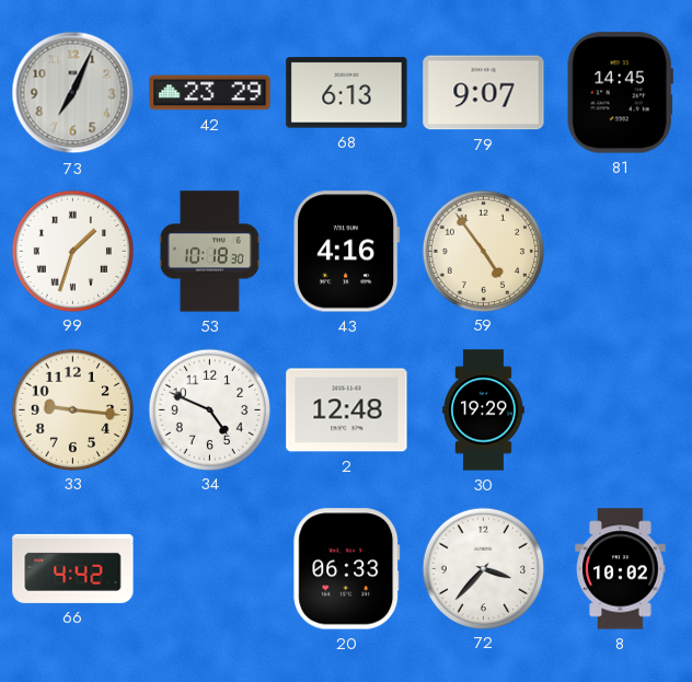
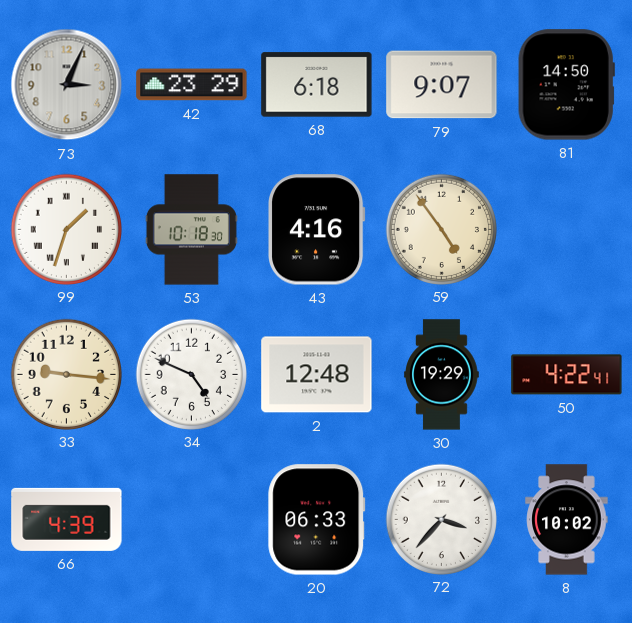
73: 7:04 -> 3:04
68: 6:13 -> 6:18
81: 14:45 -> 14:50
50: none -> 4:22
66: 4:42 -> 4:39
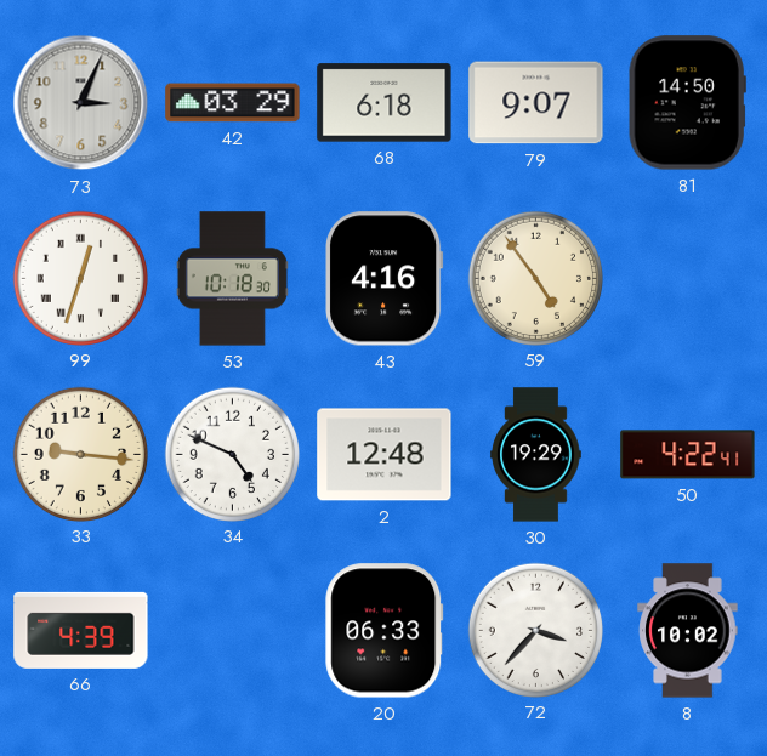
42: 23:29 -> 03:29
99: 1:33 -> 12:33
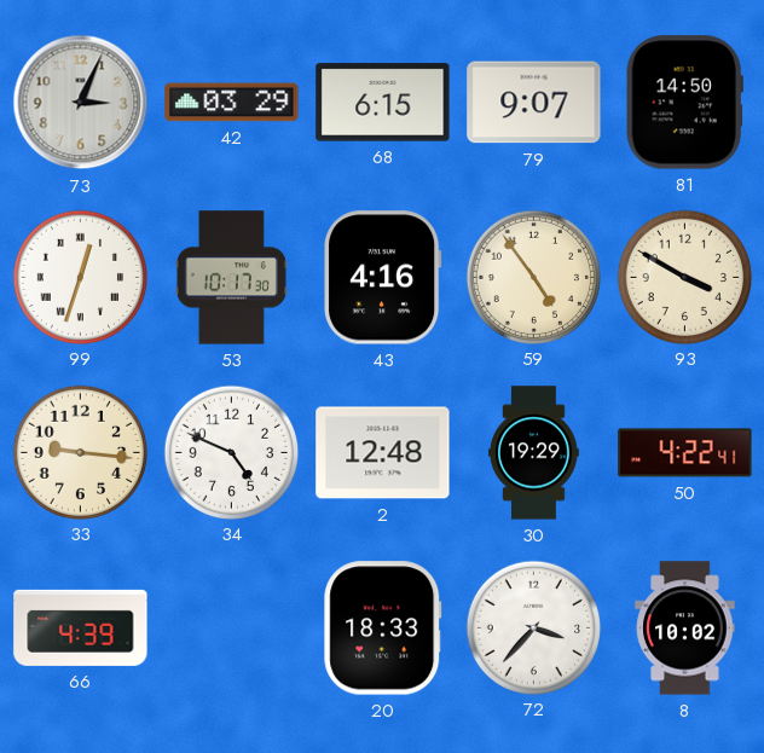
68: 6:18 -> 6:15
53: 10:18 -> 10:17
93: none -> 3:50
20: 06:33 -> 18:33
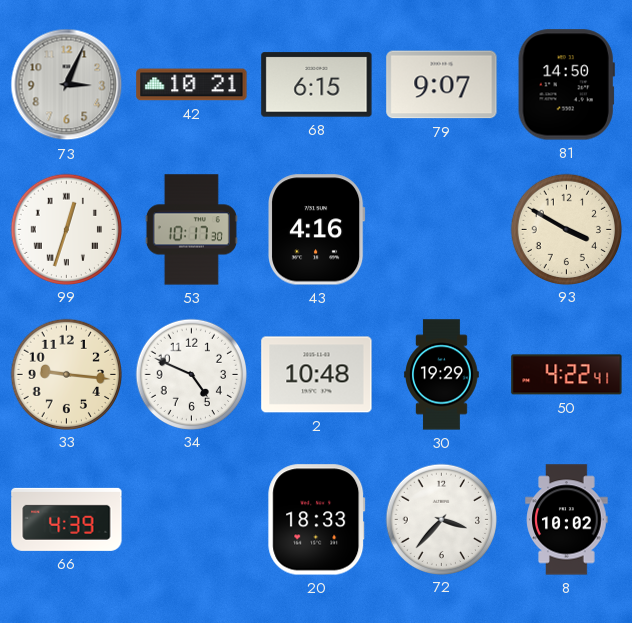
42: 03:29 -> 10:21
59: 4:54 -> none
2: 12:48 -> 10:48
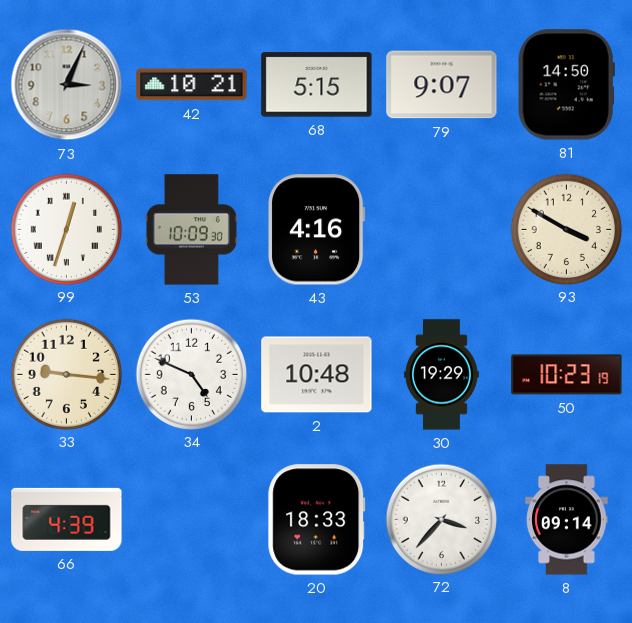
68: 6:15 -> 5:15
53: 10:17 -> 10:09
50: 4:22 -> 10:23
8: 10:02 -> 09:14
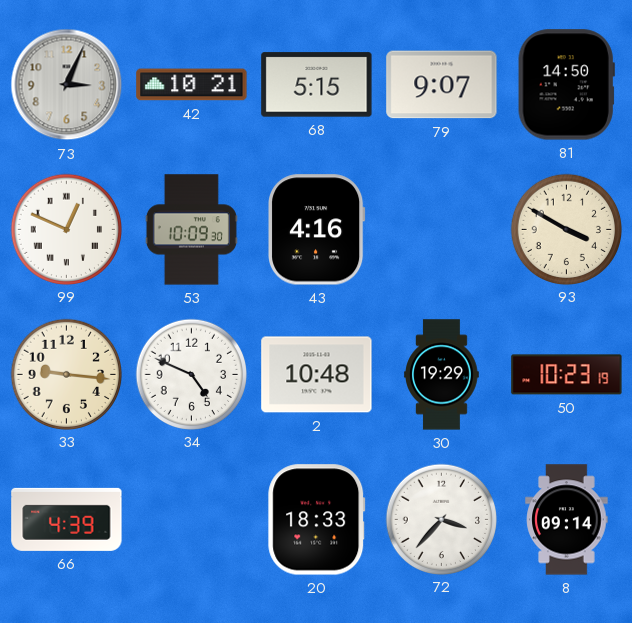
99: 12:33 -> 12:49
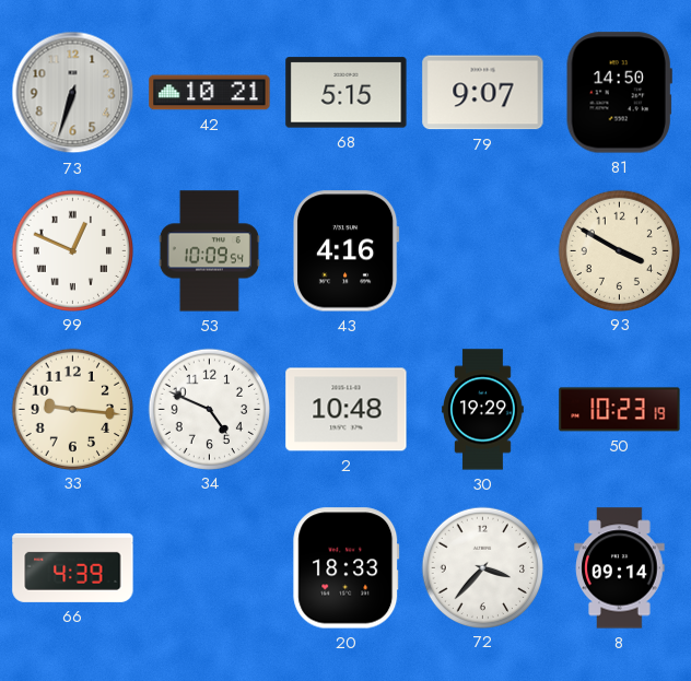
73: 3:04 -> 6:33
53: 10:09:30 -> 10:09:54
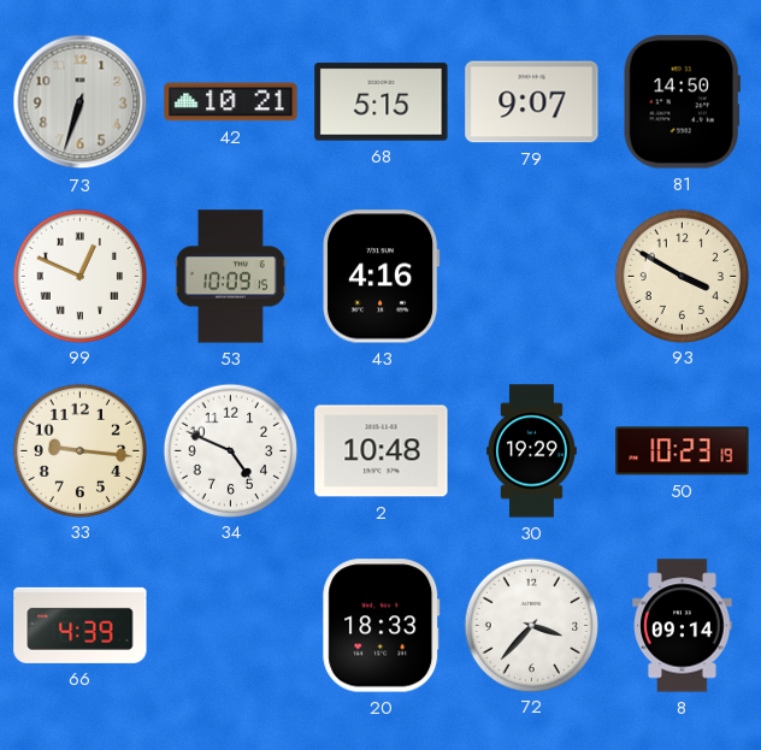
53: 10:09:54 -> 10:09:15
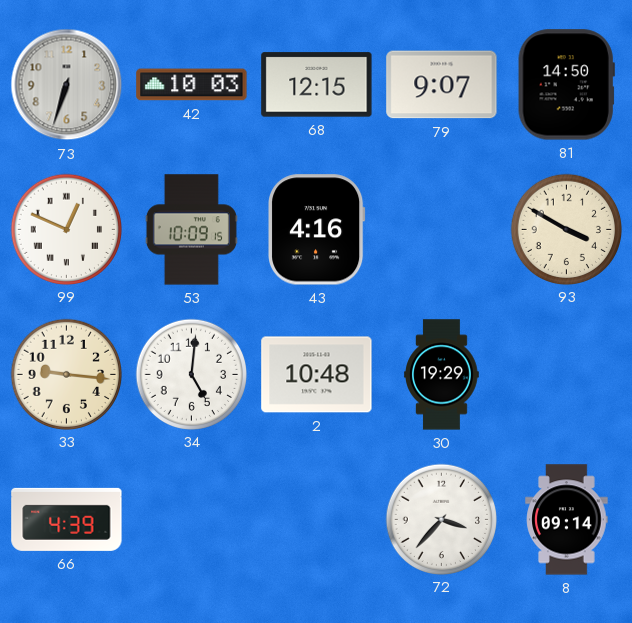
42: 10:21 -> 10:03
68: 5:15 -> 12:15
34: 4:49 -> 5:01
50: 10:23 -> none
20: 18:33 -> none
